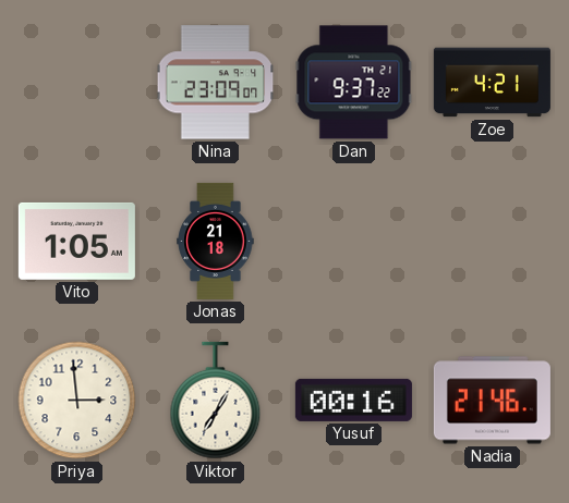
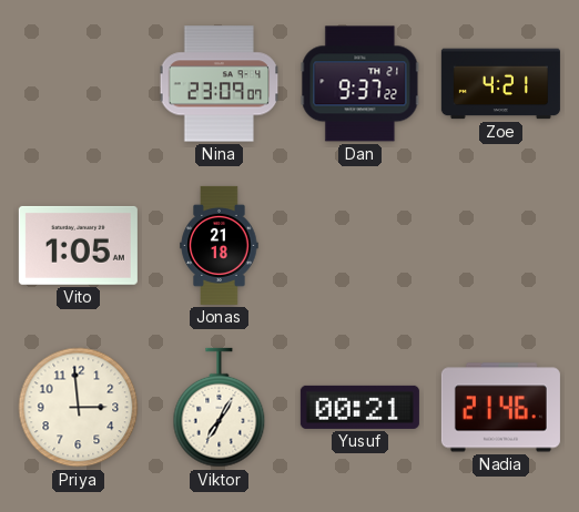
Yusuf: 00:16 -> 00:21
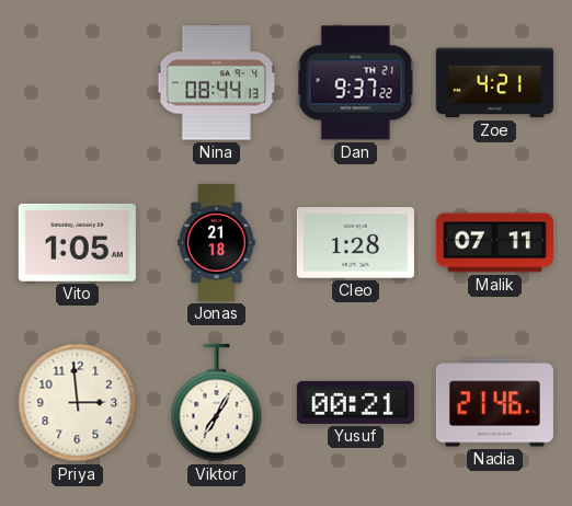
Nina: 23:09 -> 08:44
Cleo: none -> 1:28
Malik: none -> 07:11
